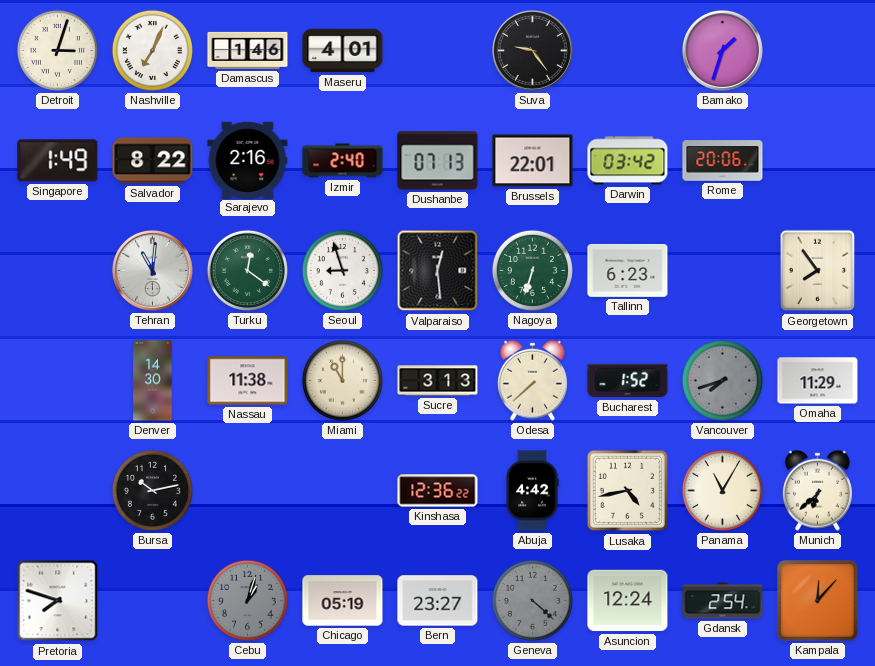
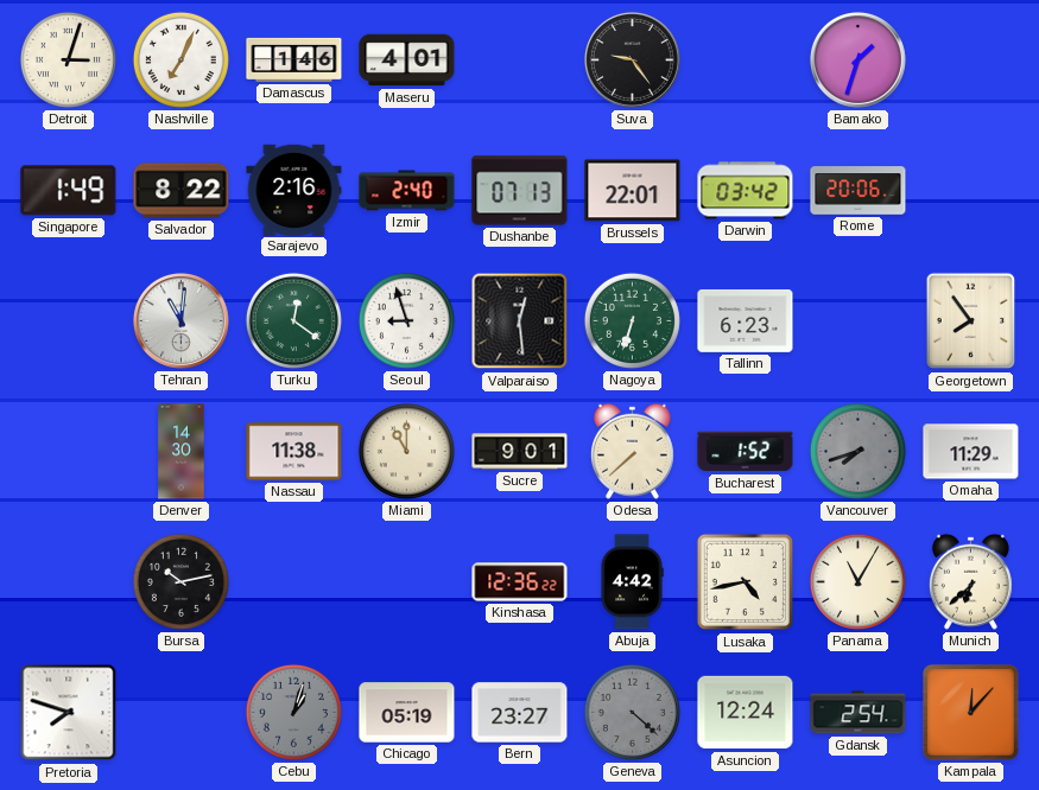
Sucre: 3:13 -> 9:01
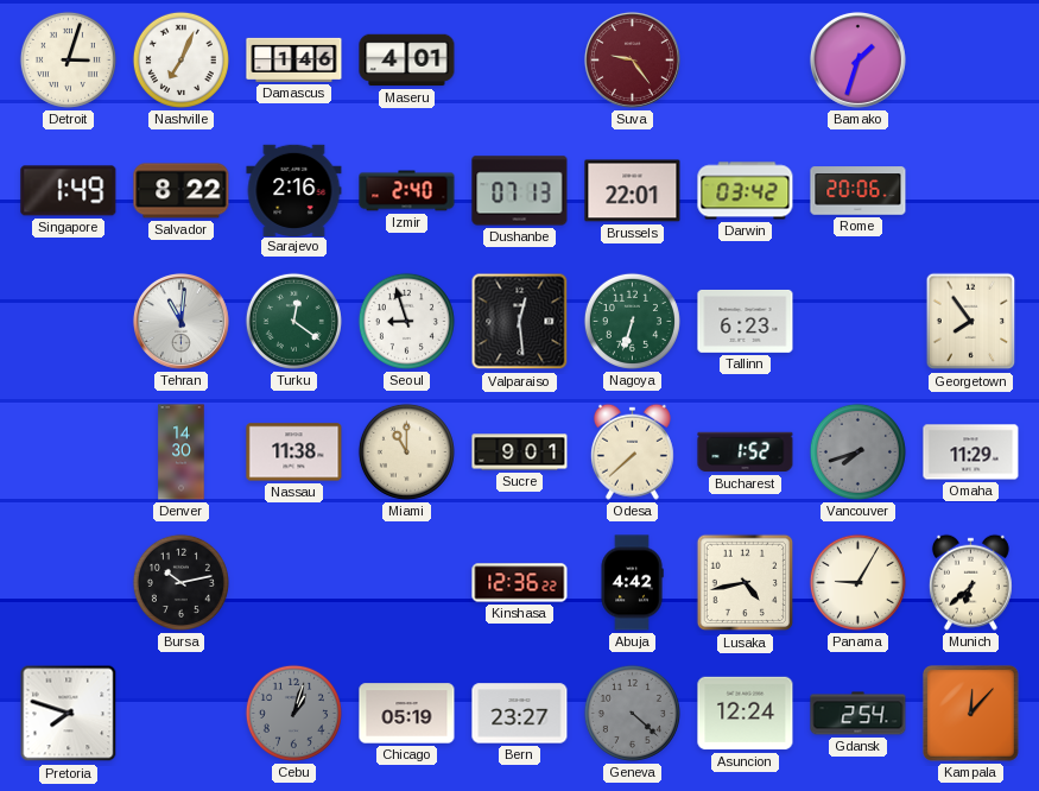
Suva dial: black -> burgundy
Panama: 11:05 -> 9:05
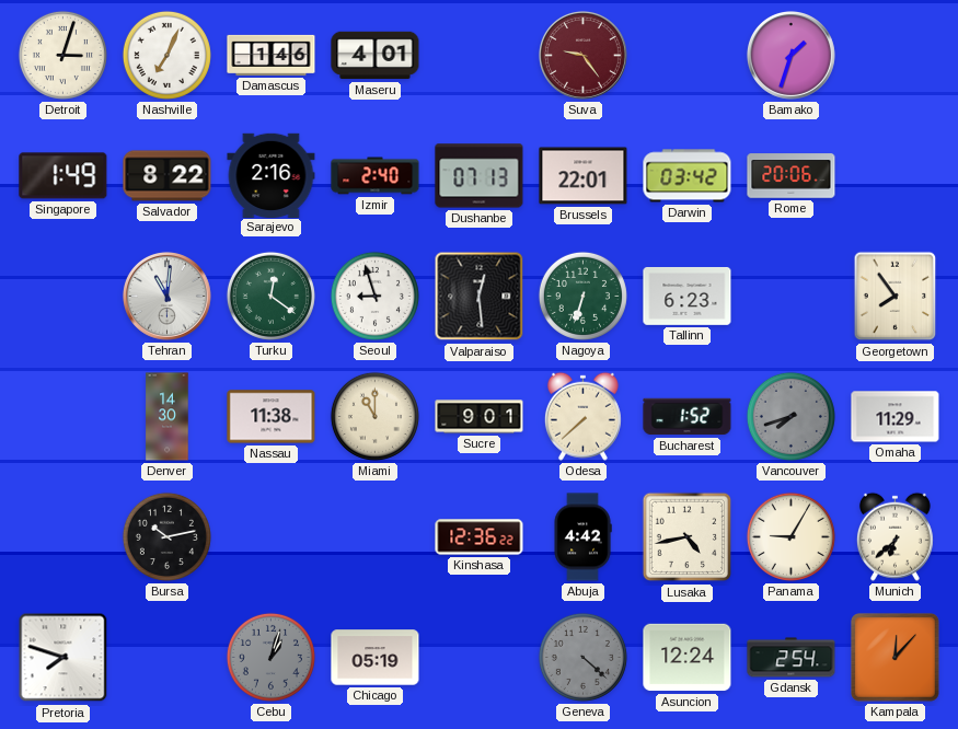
Bern: 23:27 -> none
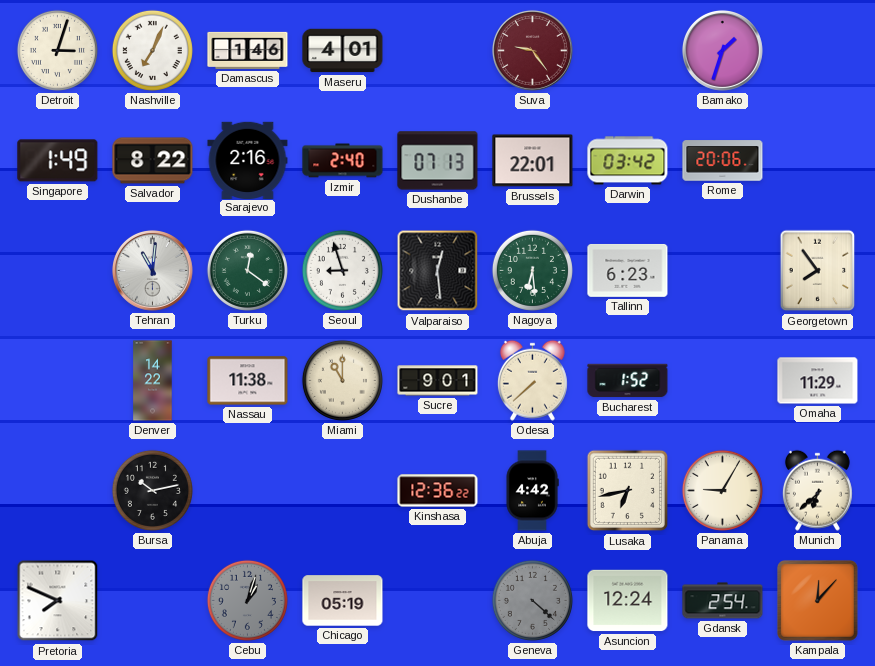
Nagoya: 6:33 -> 6:29
Denver: 14:30 -> 14:22
Vancouver: 7:42 -> none
Lusaka: 4:43 -> 6:43
Pretoria: 7:48 -> 7:49
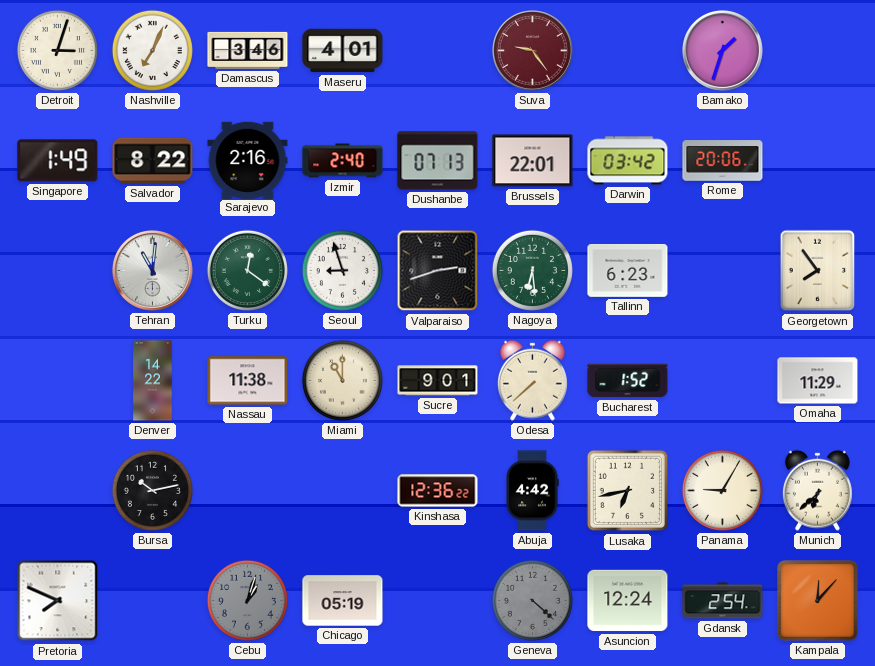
Damascus: 1:46 -> 3:46
Valparaiso: 12:29 -> 2:42
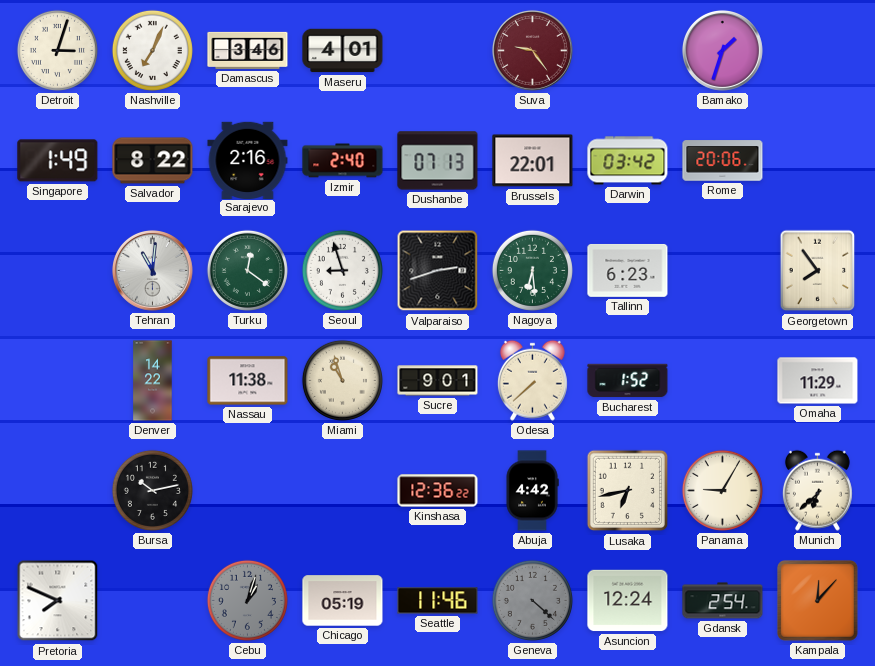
Miami: 11:00 -> 10:57
Seattle: none -> 11:46
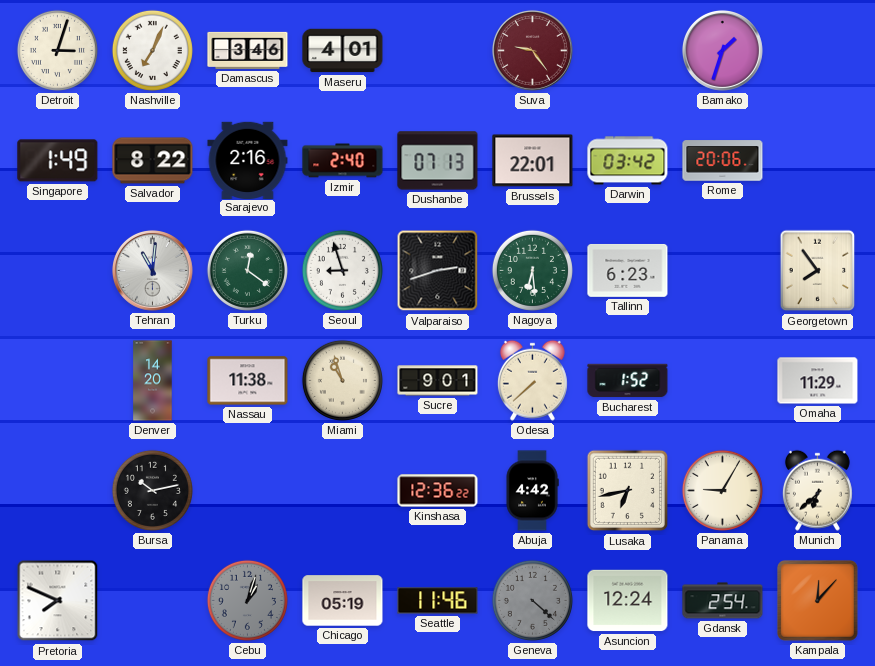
Denver: 14:22 -> 14:20
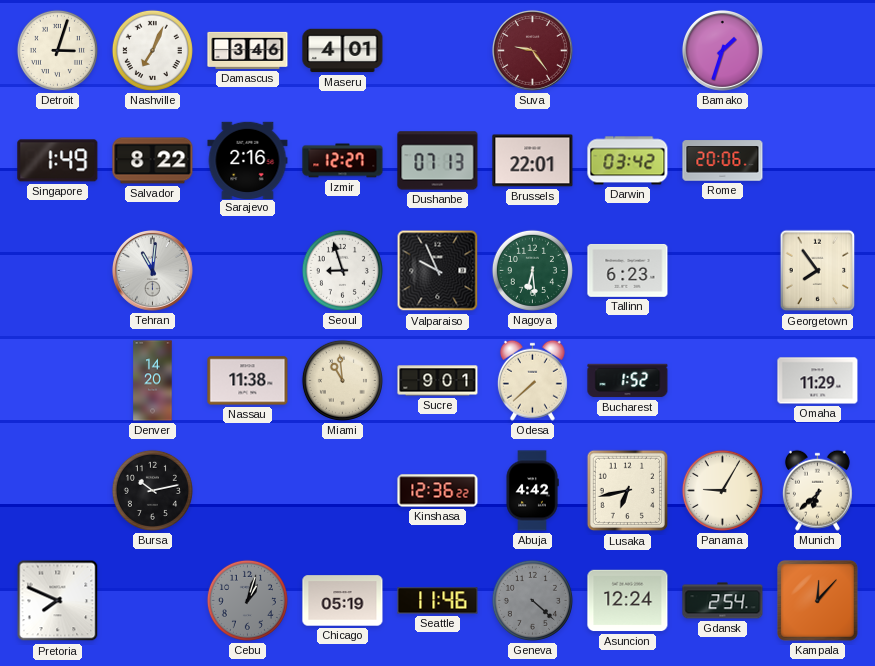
Izmir: 2:40 -> 12:27
Turku: 12:21 -> none
Valparaiso: 2:42 -> 9:56
Miami: 10:57 -> 10:59
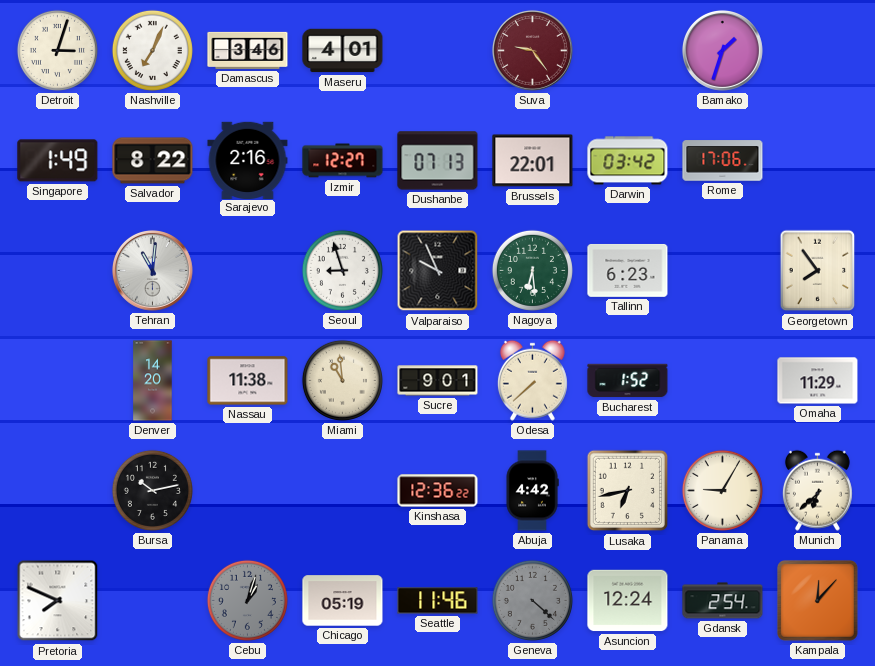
Rome: 20:06 -> 17:06
